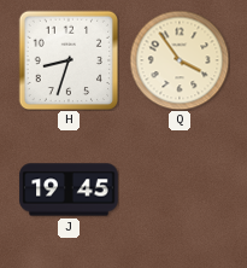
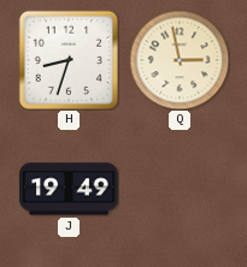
Q: 3:54 -> 2:58
J: 19:45 -> 19:49
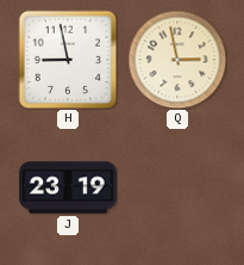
H: 8:33 -> 8:58
J: 19:49 -> 23:19
